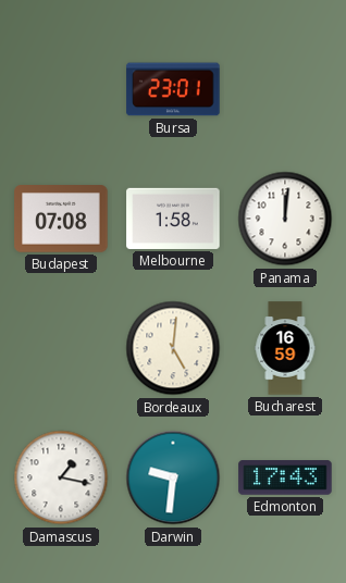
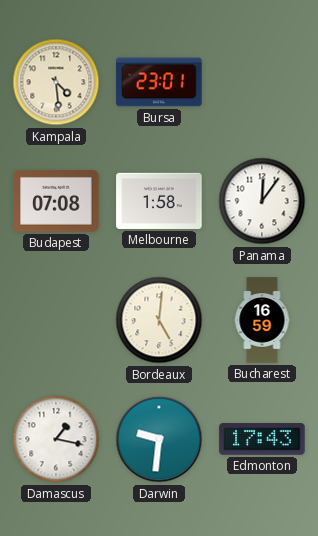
Kampala: none -> 4:29
Panama: 12:01 -> 12:06
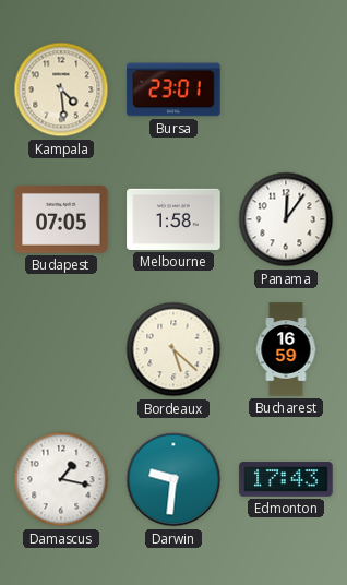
Budapest: 07:08 -> 07:05
Bordeaux: 5:01 -> 5:22
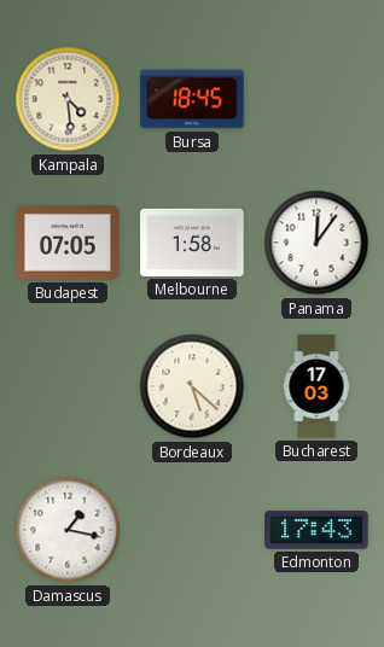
Bursa: 23:01 -> 18:45
Bucharest: 16:59 -> 17:03
Darwin: 9:31 -> none
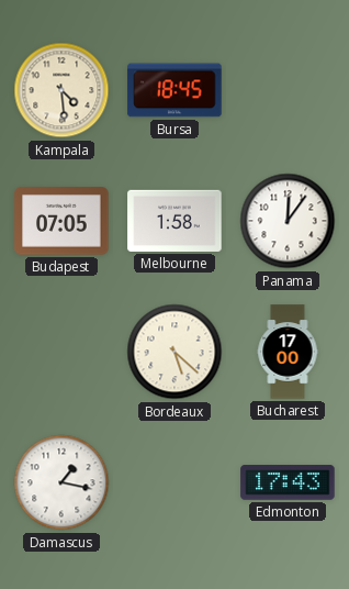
Bucharest: 17:03 -> 17:00
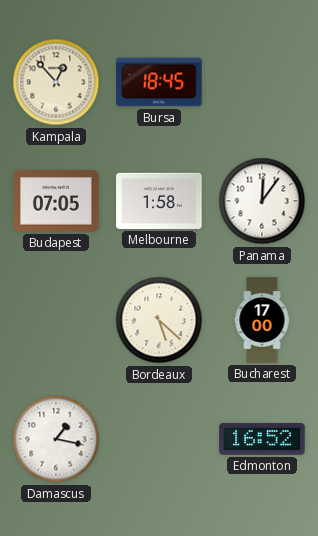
Kampala: 4:29 -> 12:53
Edmonton: 17:43 -> 16:52
